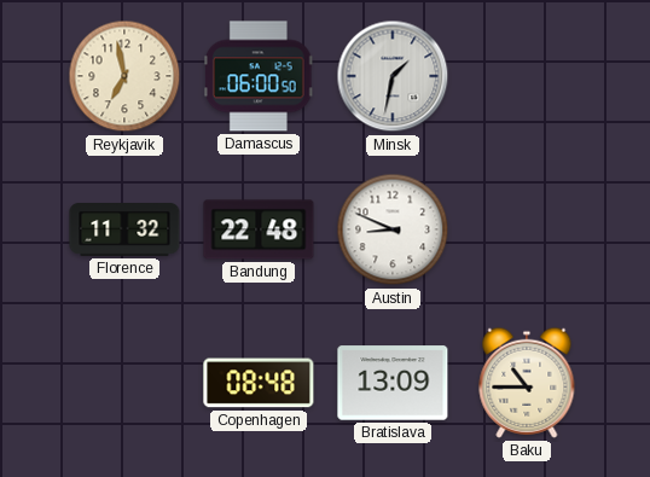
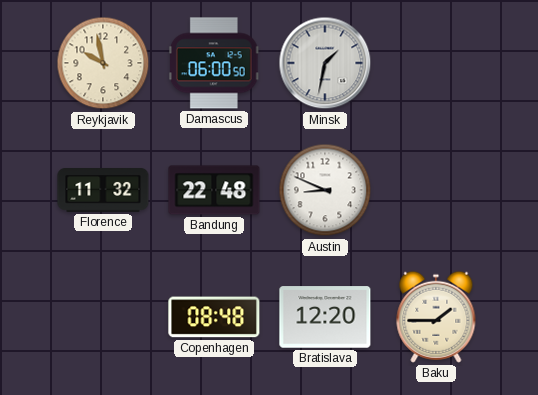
Reykjavik: 6:58 -> 9:58
Bratislava: 13:09 -> 12:20
Baku: 10:45 -> 1:45
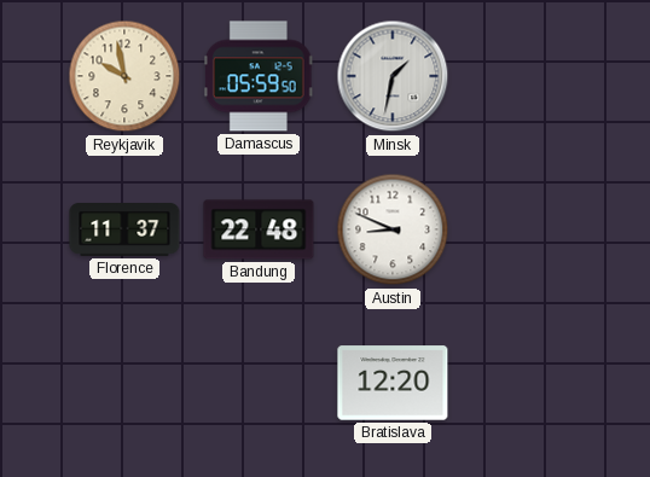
Damascus: 06:00 -> 05:59
Florence: 11:32 -> 11:37
Copenhagen: 08:48 -> none
Baku: 1:45 -> none
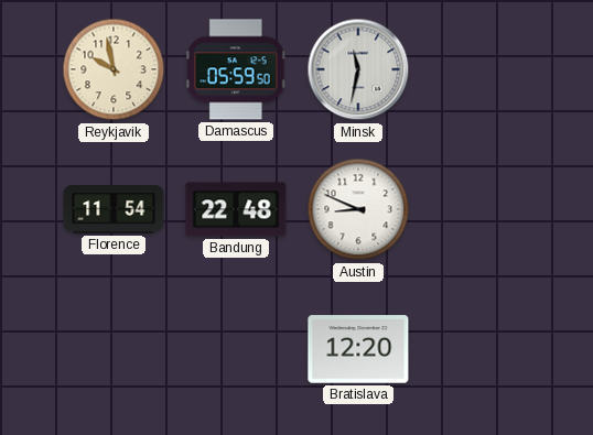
Minsk: 1:32 -> 11:32
Florence: 11:37 -> 11:54
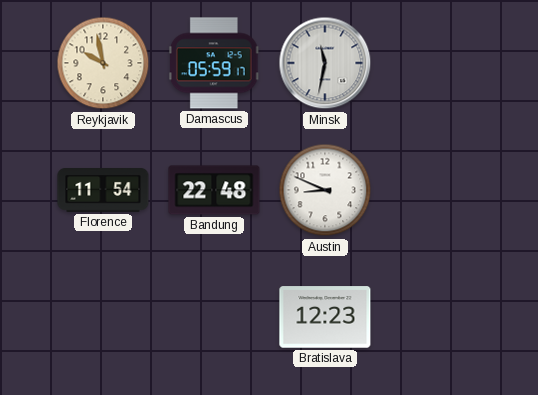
Damascus: 05:59:50 -> 05:59:17
Bratislava: 12:20 -> 12:23
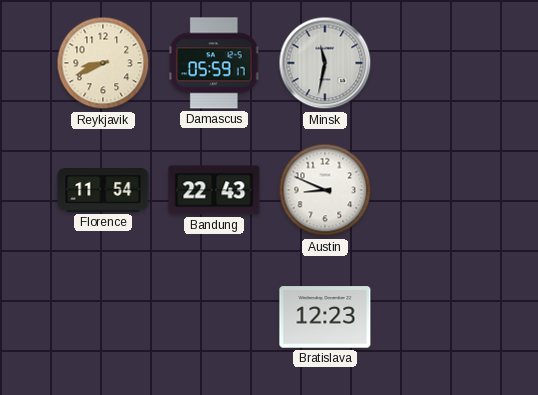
Reykjavik: 9:58 -> 8:41
Bandung: 22:48 -> 22:43
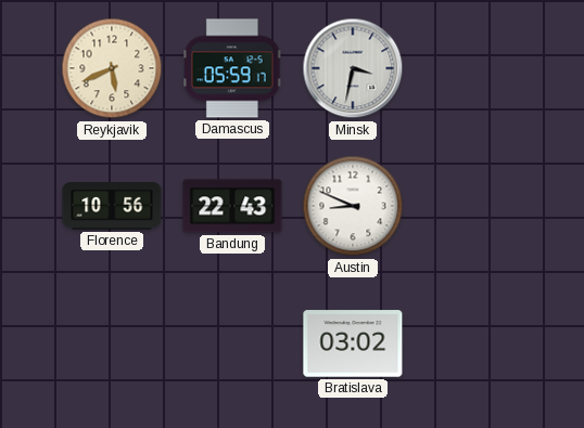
Reykjavik: 8:41 -> 5:41
Minsk: 11:32 -> 3:32
Florence: 11:54 -> 10:56
Bratislava: 12:23 -> 03:02
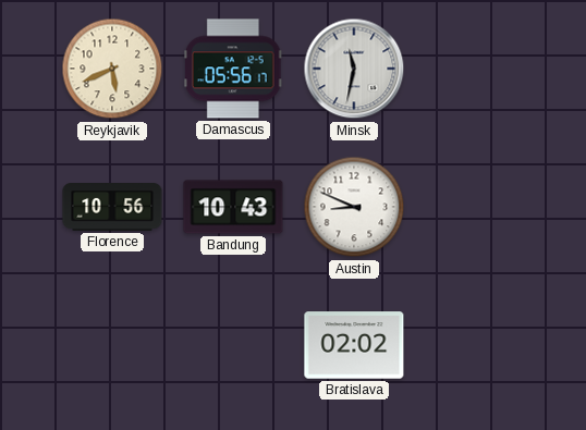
Damascus: 05:59 -> 05:56
Minsk: 3:32 -> 11:32
Bandung: 22:43 -> 10:43
Bratislava: 03:02 -> 02:02
